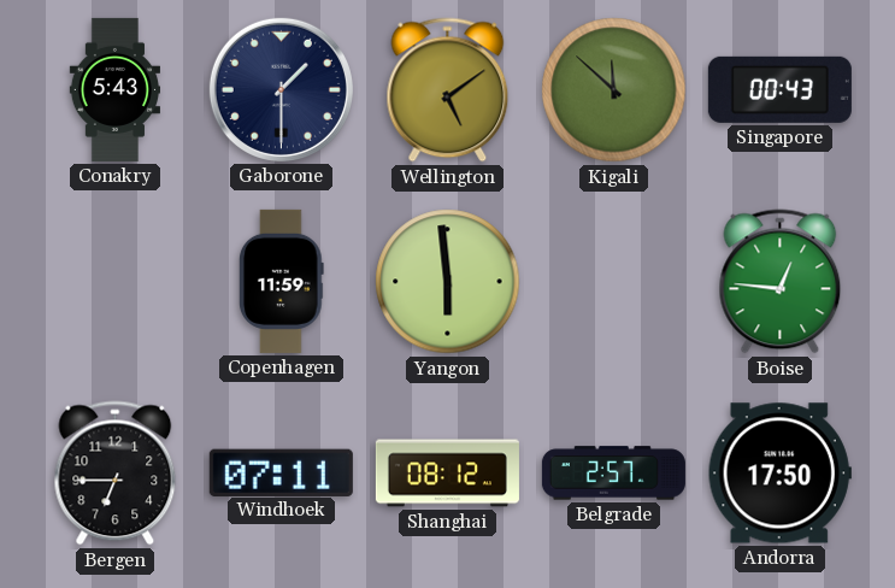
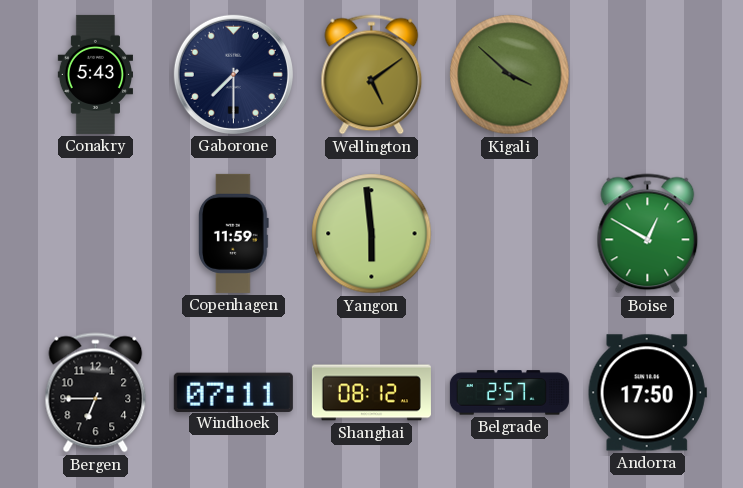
Gaborone: 1:30 -> 7:30
Kigali: 11:52 -> 3:52
Singapore: 00:43 -> none
Boise: 12:46 -> 12:50
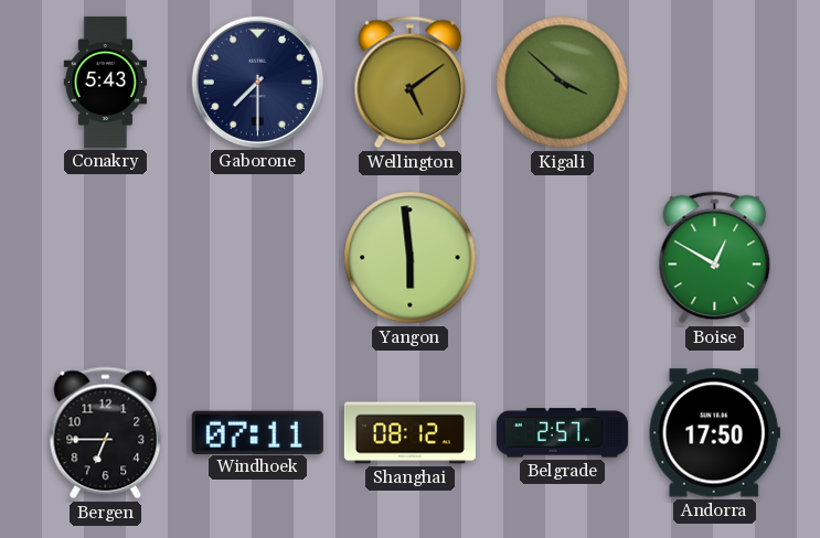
Copenhagen: 11:59 -> none
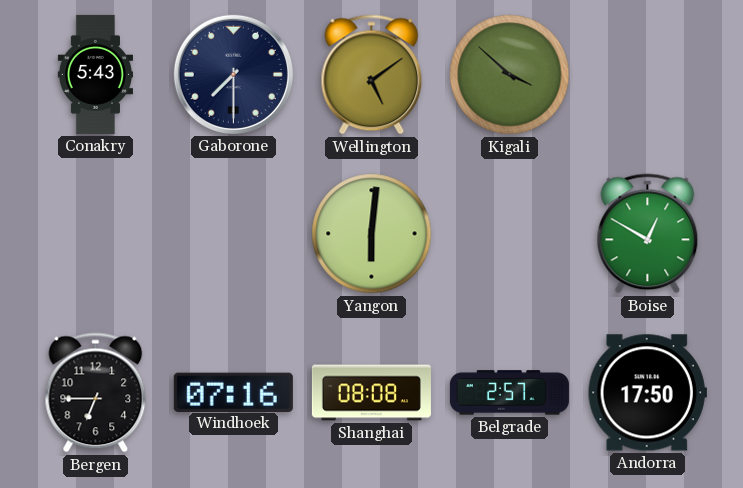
Yangon: 5:59 -> 6:01
Windhoek: 07:11 -> 07:16
Shanghai: 08:12 -> 08:08
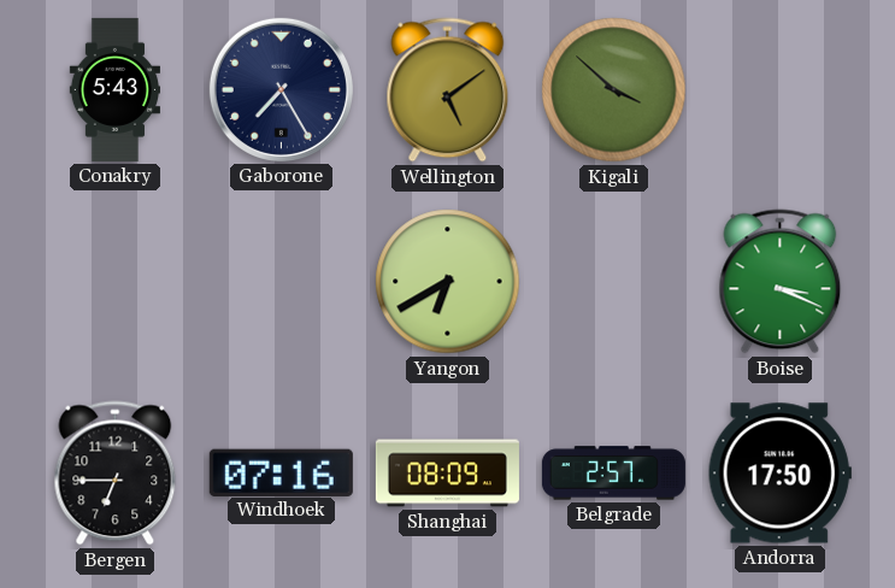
Gaborone: 7:30 -> 7:25
Yangon: 6:01 -> 6:40
Boise: 12:50 -> 3:19
Shanghai: 08:08 -> 08:09
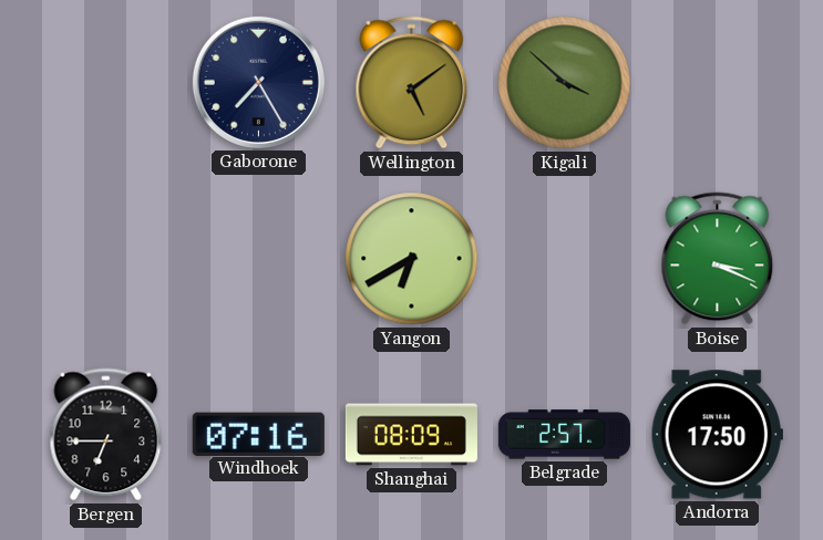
Conakry: 5:43 -> none
